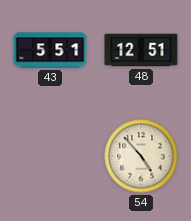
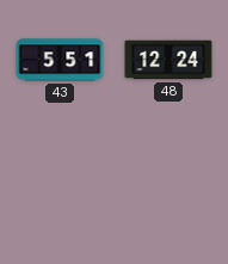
48: 12:51 -> 12:24
54: 4:53 -> none
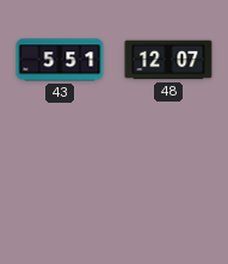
48: 12:24 -> 12:07
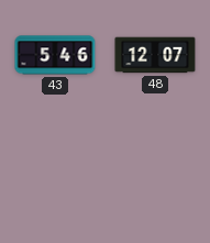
43: 5:51 -> 5:46
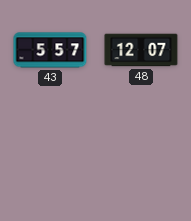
43: 5:46 -> 5:57
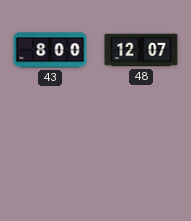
43: 5:57 -> 8:00
